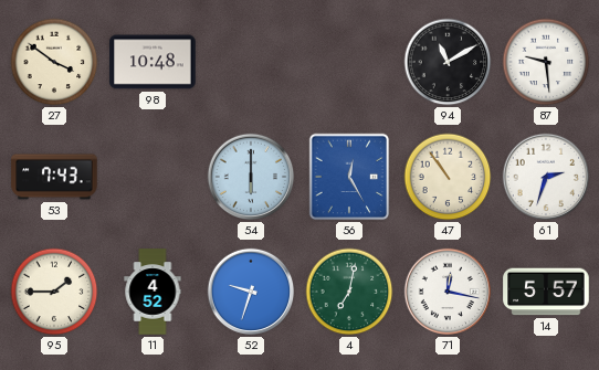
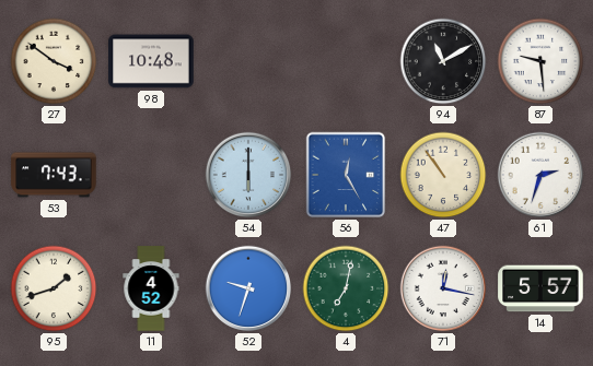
95: 1:45 -> 1:42
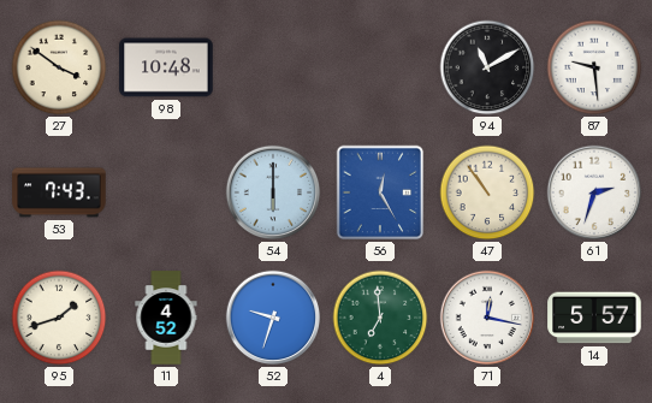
4: 7:02 -> 6:59
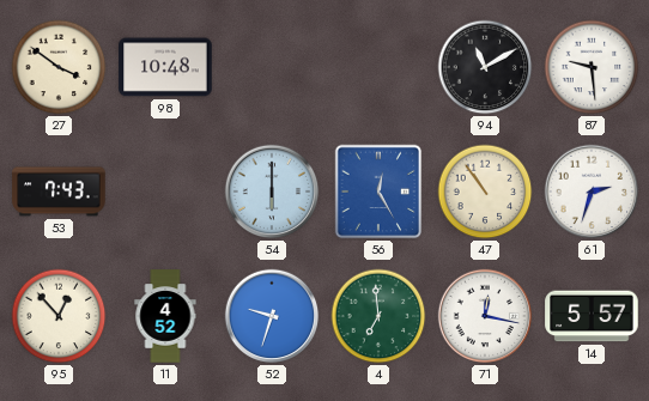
95: 1:42 -> 12:53
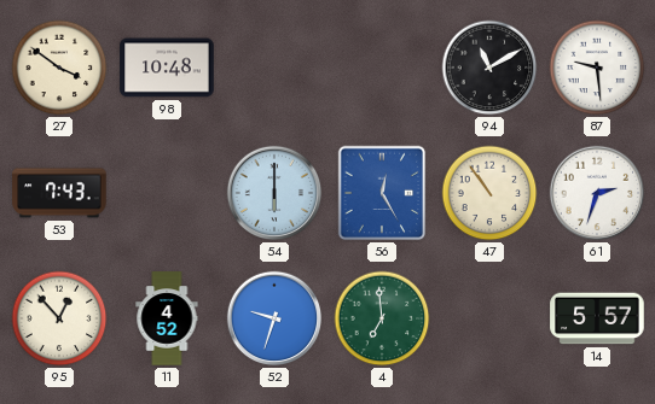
71: 12:17 -> none
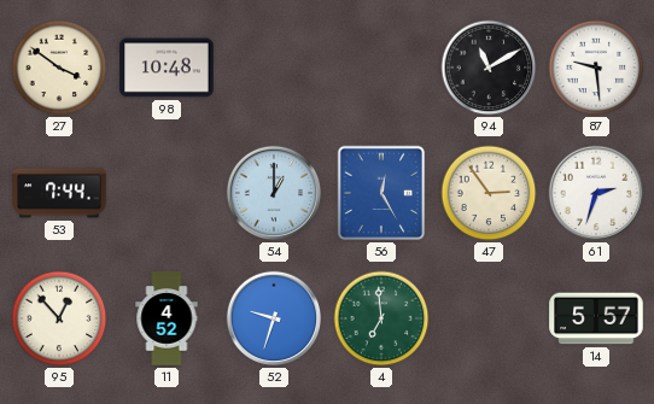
53: 7:43 -> 7:44
54: 6:00 -> 1:00
47: 10:54 -> 2:54
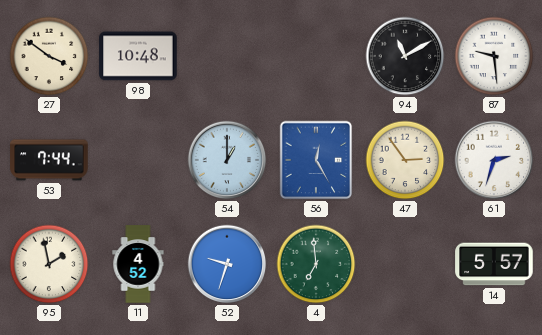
95: 12:53 -> 1:58
